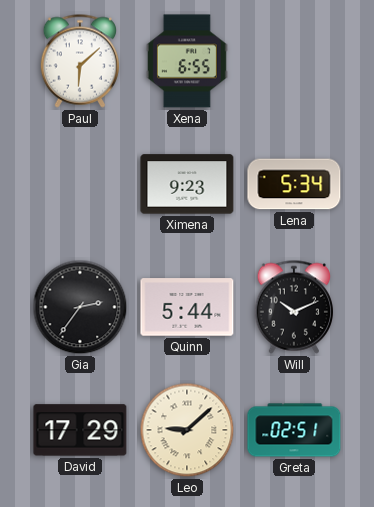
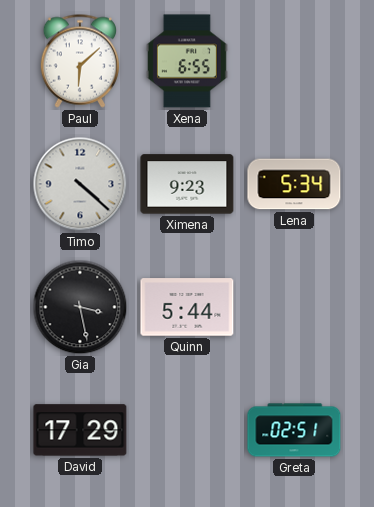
Timo: none -> 4:22
Gia: 2:36 -> 3:28
Will: 10:11 -> none
Leo: 9:08 -> none
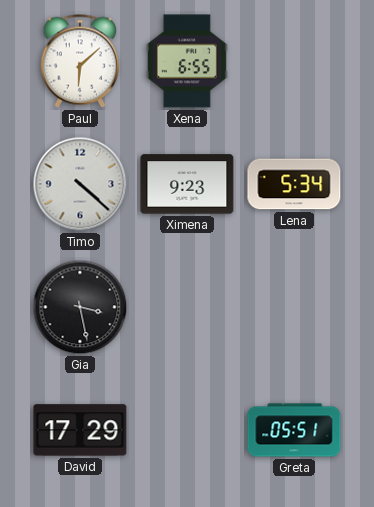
Quinn: 5:44 -> none
Greta: 02:51 -> 05:51
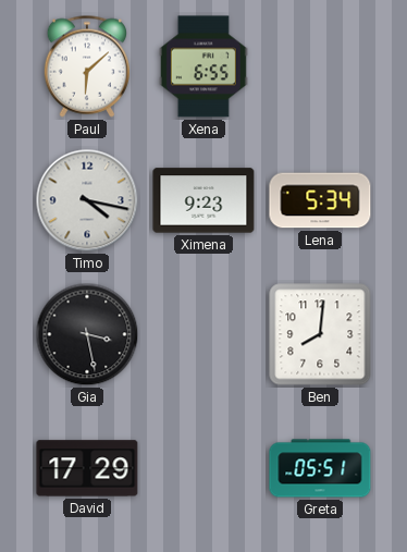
Timo: 4:22 -> 4:17
Ben: none -> 8:01
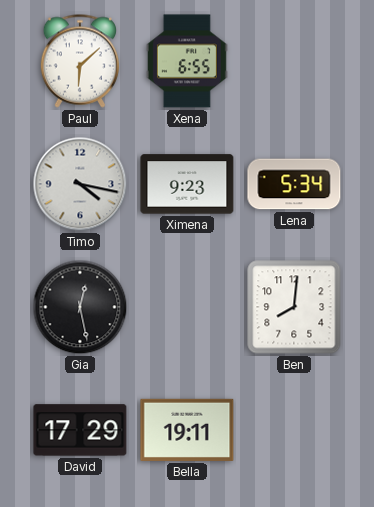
Gia: 3:28 -> 12:28
Bella: none -> 19:11
Greta: 05:51 -> none
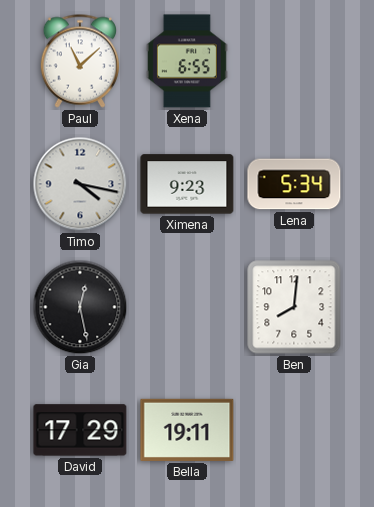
Paul: 6:08 -> 11:08
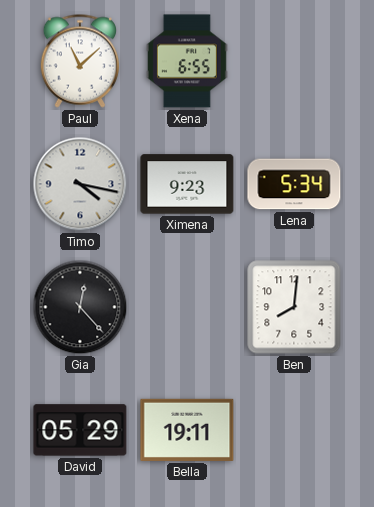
Gia: 12:28 -> 12:23
David: 17:29 -> 05:29
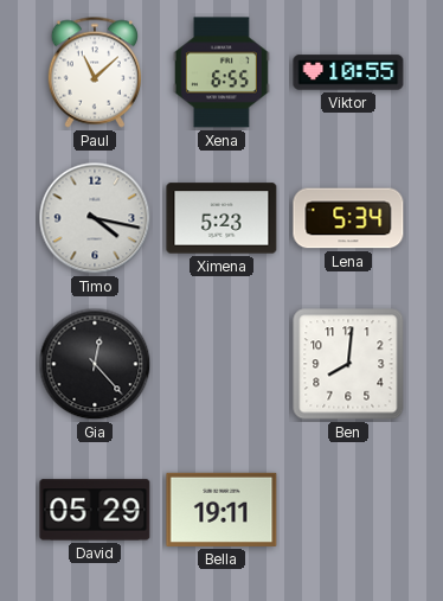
Viktor: none -> 10:55
Ximena: 9:23 -> 5:23
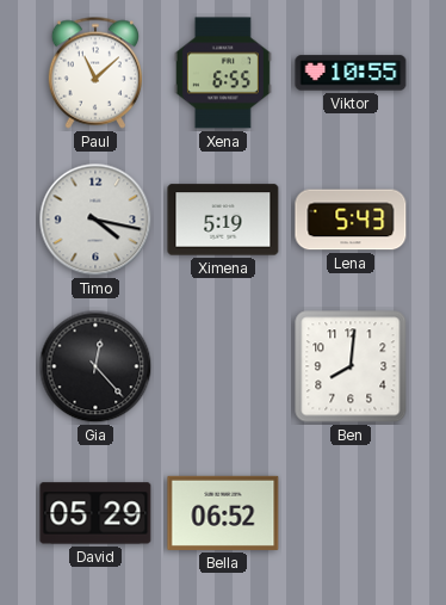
Ximena: 5:23 -> 5:19
Lena: 5:34 -> 5:43
Bella: 19:11 -> 06:52
